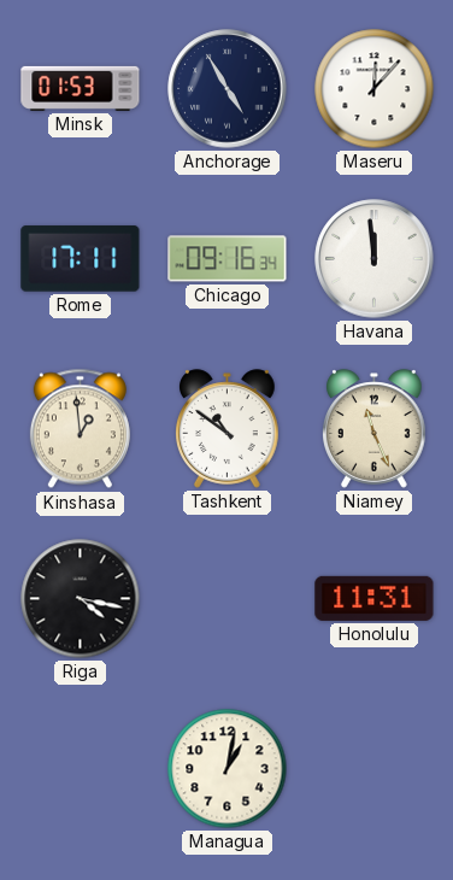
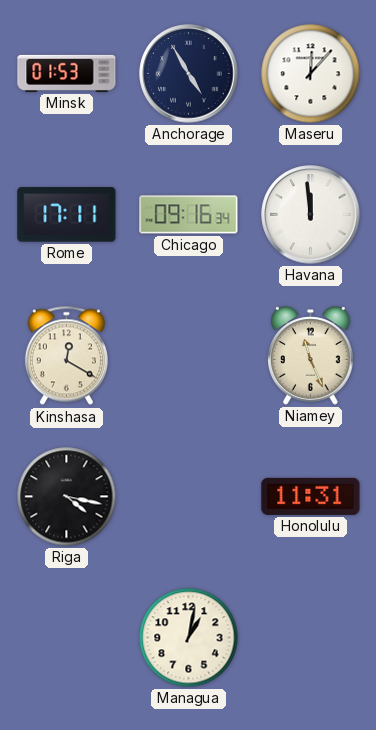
Kinshasa: 12:59 -> 12:20
Tashkent: 10:51 -> none
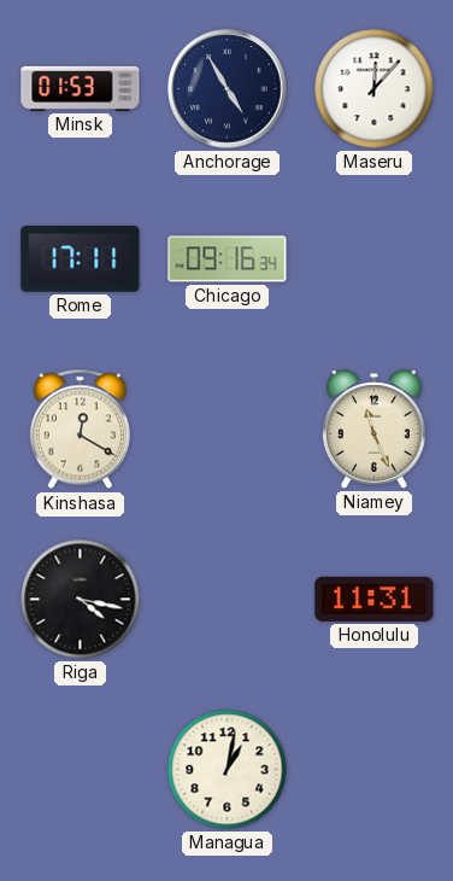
Havana: 11:59 -> none
